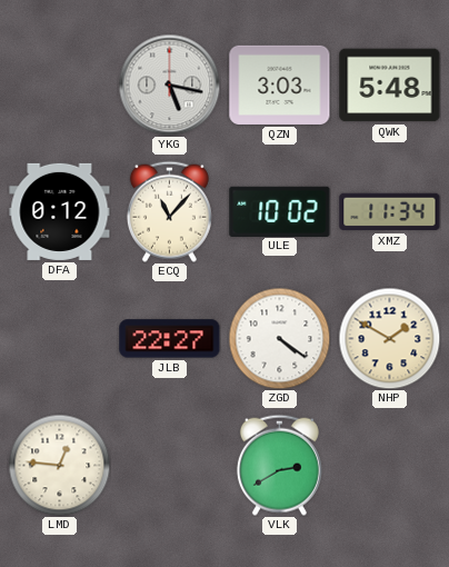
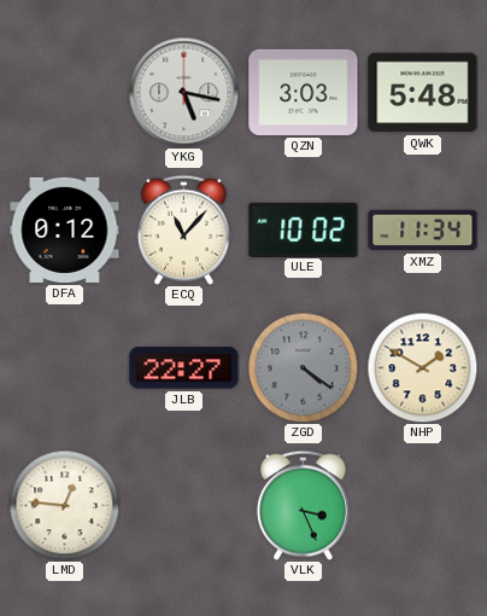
ZGD dial: white -> grey
VLK: 2:40 -> 3:26
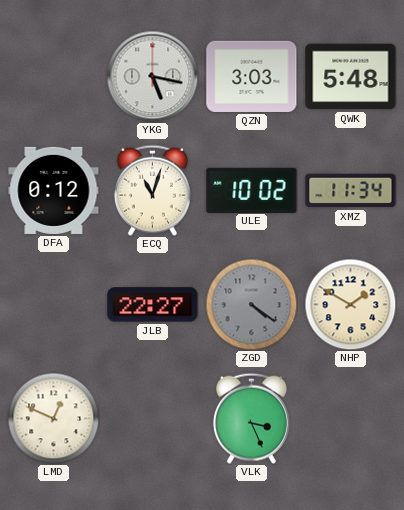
ECQ: 11:07 -> 11:03
LMD: 12:46 -> 12:49
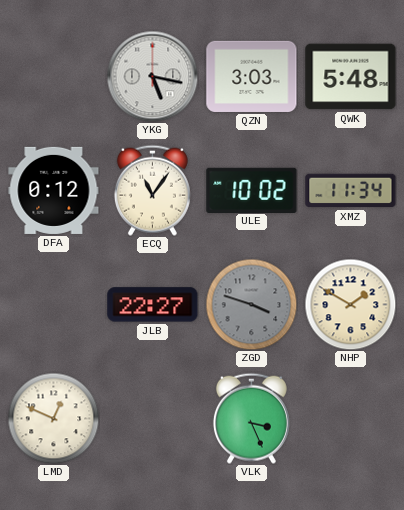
ECQ: 11:03 -> 11:06
ZGD: 4:21 -> 3:48
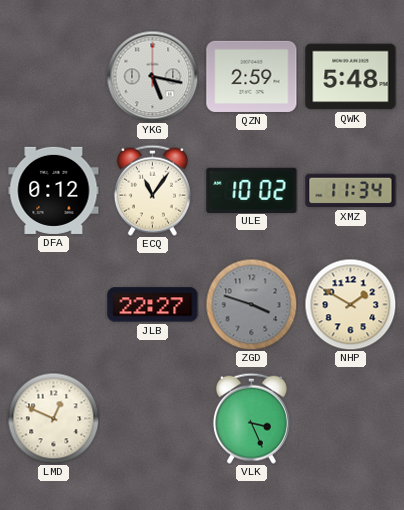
QZN: 3:03 -> 2:59
